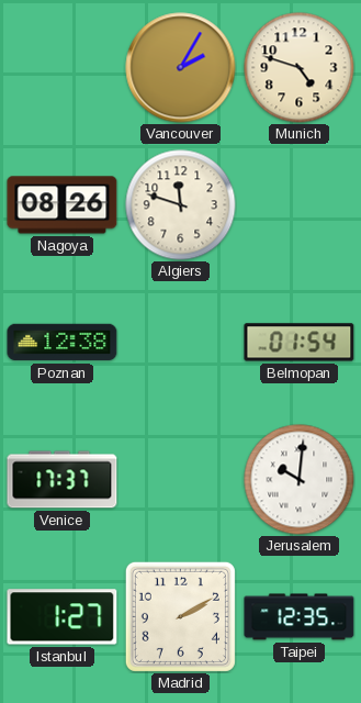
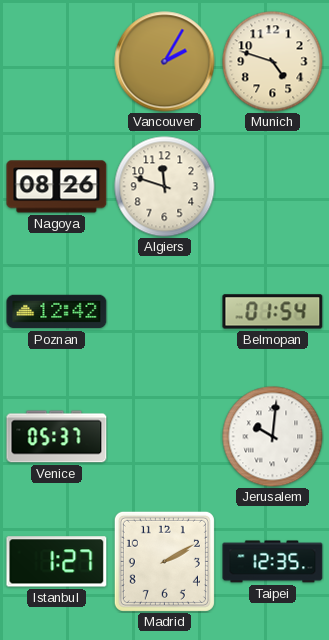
Poznan: 12:38 -> 12:42
Venice: 17:37 -> 05:37
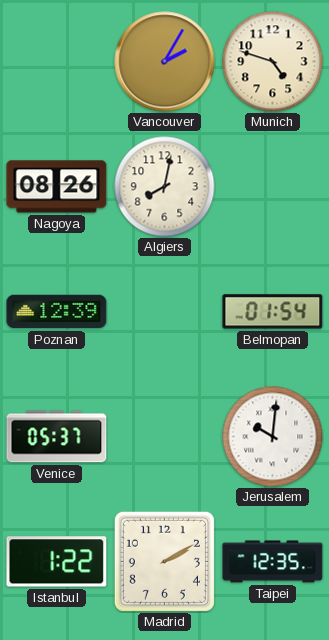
Algiers: 11:48 -> 8:02
Poznan: 12:42 -> 12:39
Istanbul: 1:27 -> 1:22
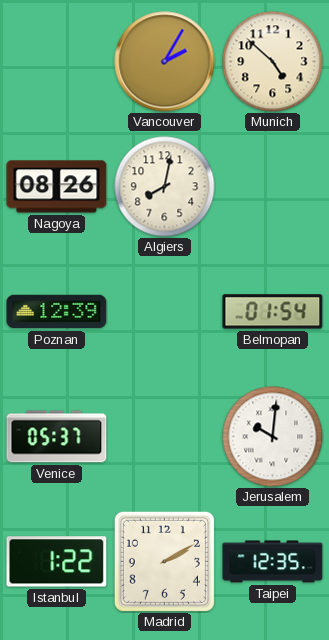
Munich: 4:48 -> 4:52
